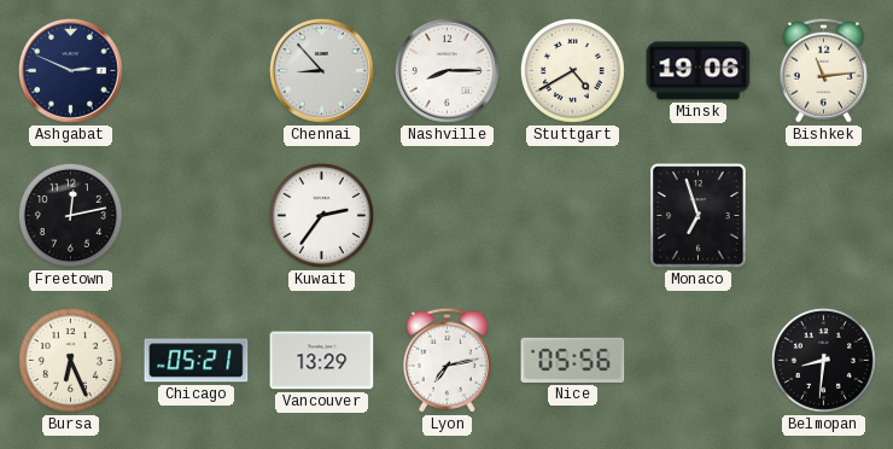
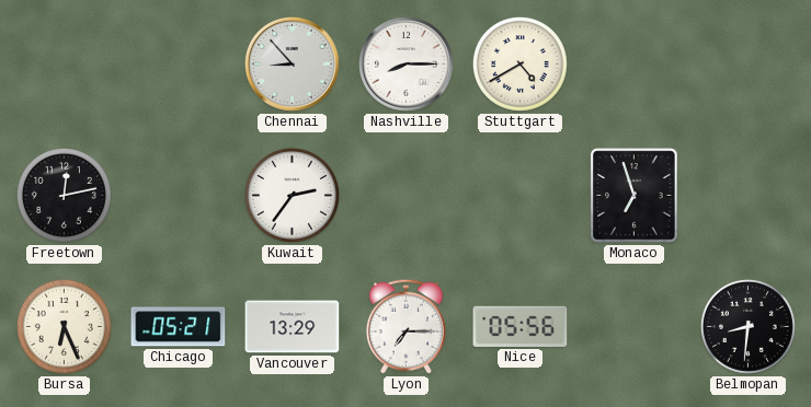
Ashgabat: 2:49 -> none
Minsk: 19:06 -> none
Bishkek: 11:14 -> none
Lyon: 7:13 -> 7:15
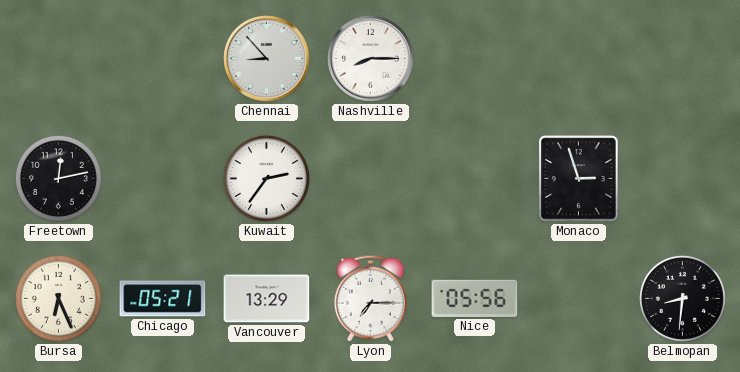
Stuttgart: 4:40 -> none
Monaco: 6:57 -> 2:57
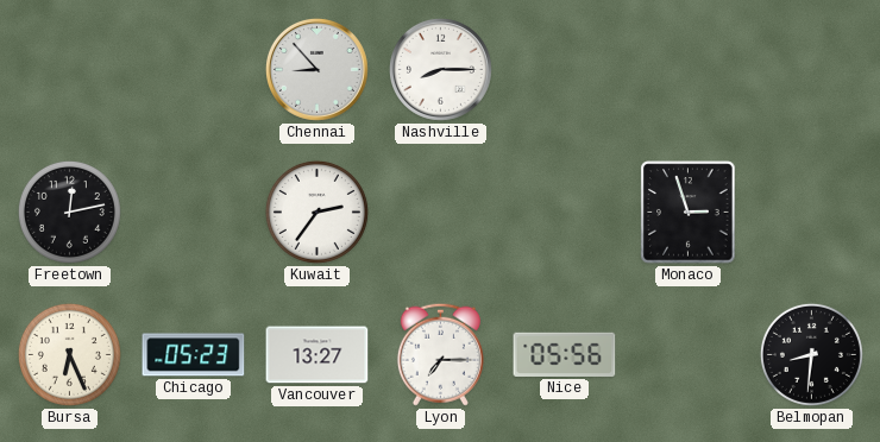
Chicago: 05:21 -> 05:23
Vancouver: 13:29 -> 13:27
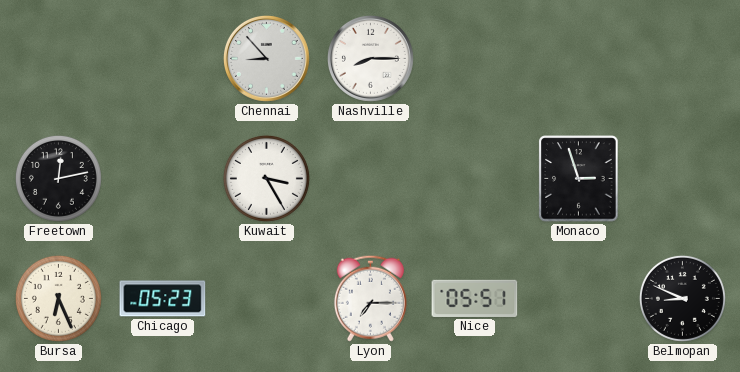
Kuwait: 2:36 -> 3:25
Vancouver: 13:27 -> none
Nice: 05:56 -> 05:51
Belmopan: 8:31 -> 8:49
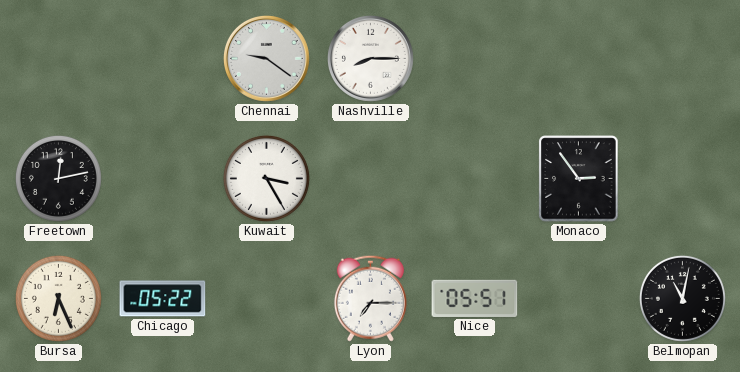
Chennai: 8:53 -> 9:21
Monaco: 2:57 -> 2:54
Chicago: 05:23 -> 05:22
Belmopan: 8:49 -> 11:02
